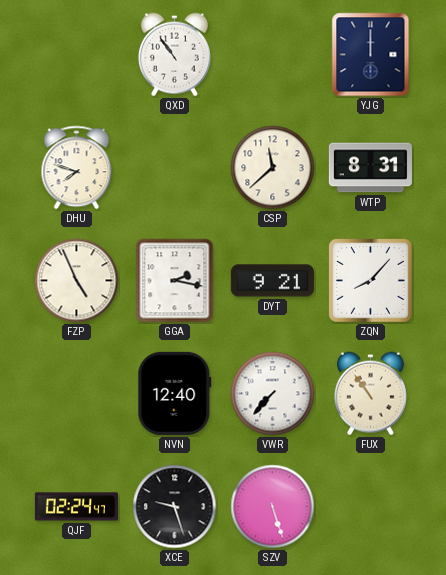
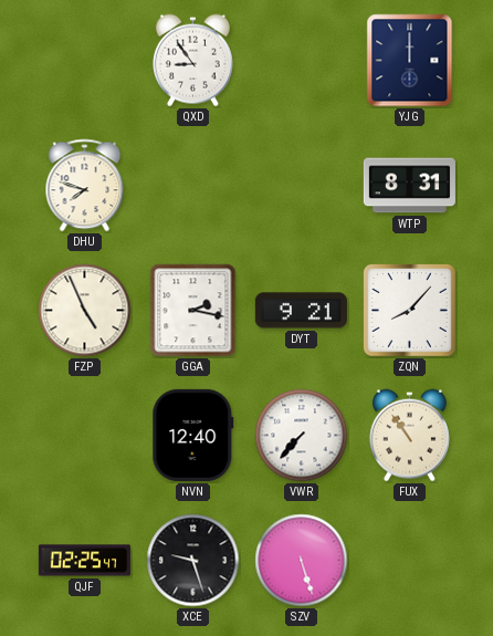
QXD: 10:54 -> 8:54
CSP: 11:38 -> none
QJF: 02:24 -> 02:25
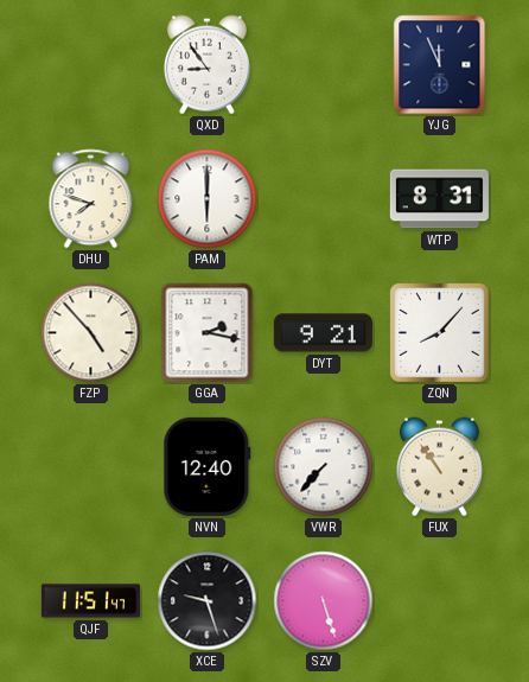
YJG: 12:00 -> 11:56
PAM: none -> 6:00
FZP: 4:56 -> 4:53
QJF: 02:25 -> 11:51
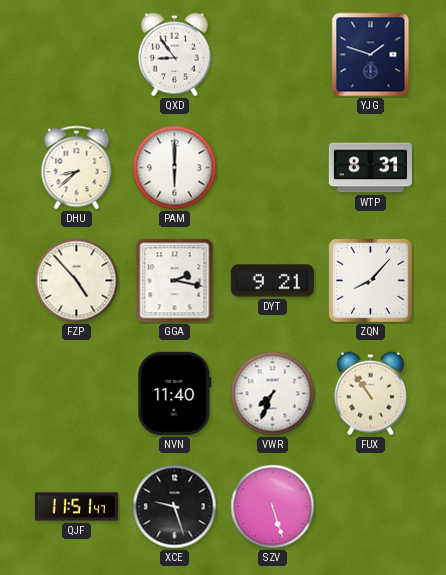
YJG: 11:56 -> 1:48
DHU: 7:48 -> 8:38
NVN: 12:40 -> 11:40
VWR: 7:37 -> 7:34
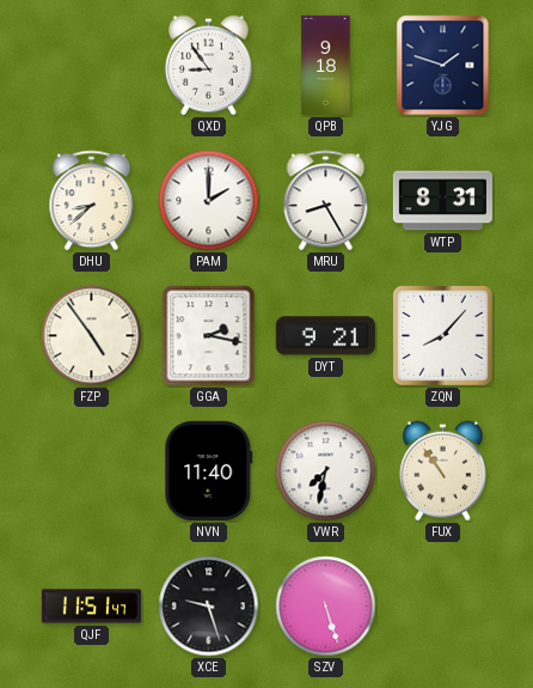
QPB: none -> 9:18
PAM: 6:00 -> 2:00
MRU: none -> 8:25
FZP: 4:53 -> 4:54
VWR: 7:34 -> 7:32
